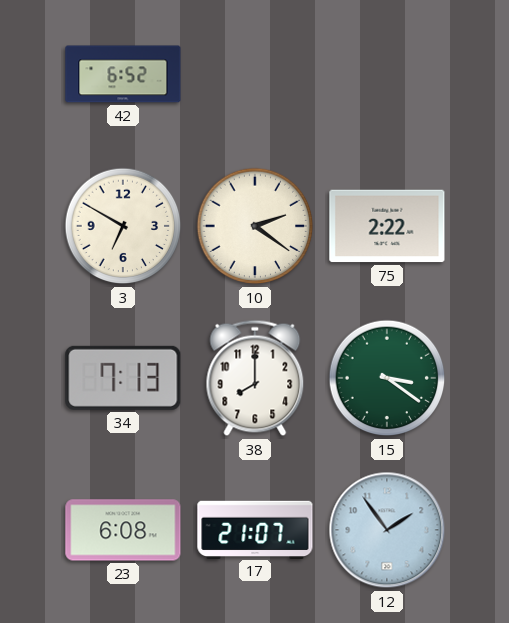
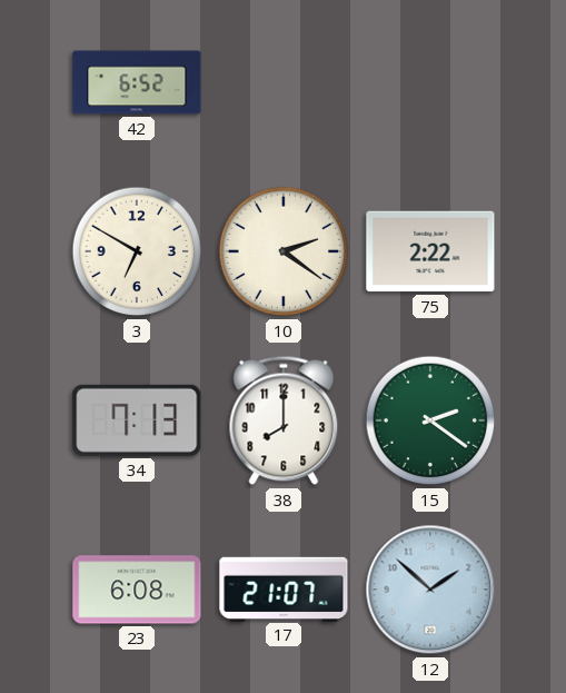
15: 3:21 -> 2:21
12: 1:54 -> 1:52
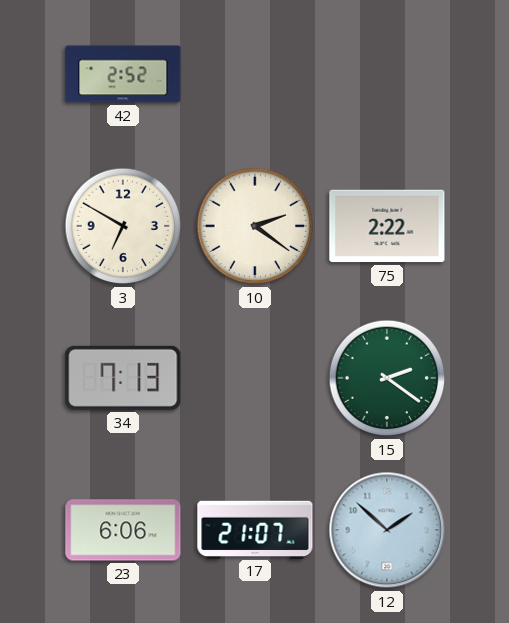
42: 6:52 -> 2:52
38: 8:00 -> none
23: 6:08 -> 6:06
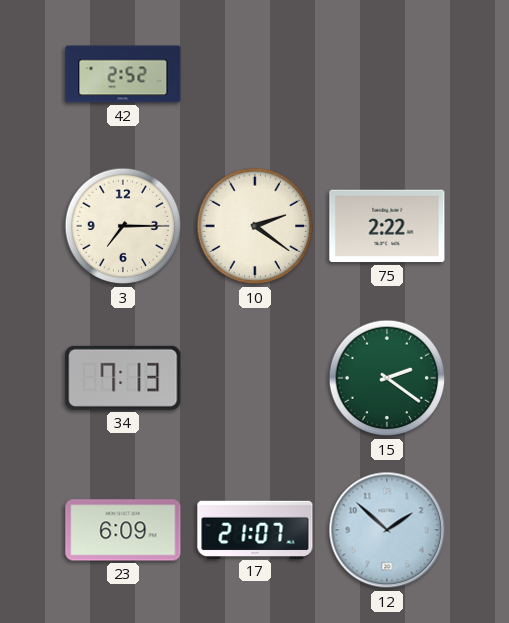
3: 6:50 -> 7:15
23: 6:06 -> 6:09
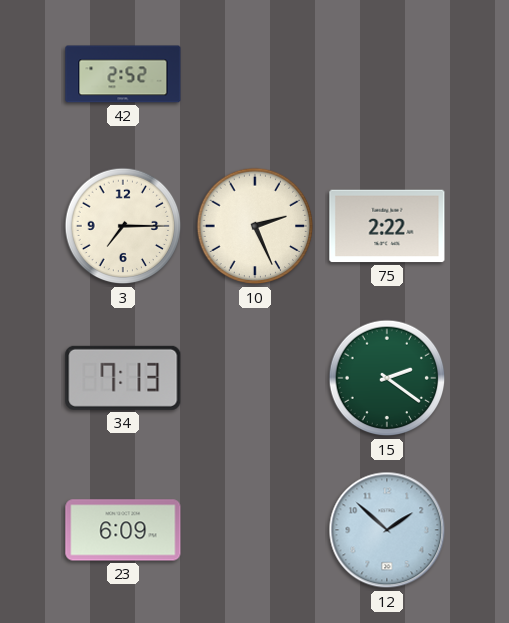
10: 2:21 -> 2:26
17: 21:07 -> none
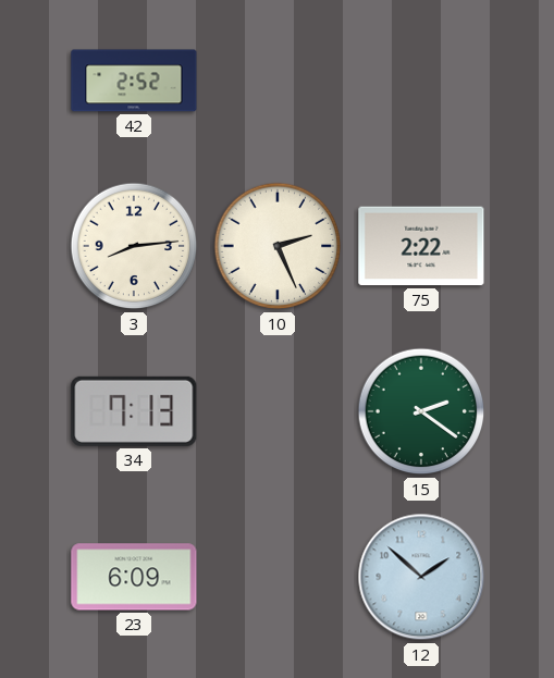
3: 7:15 -> 8:14
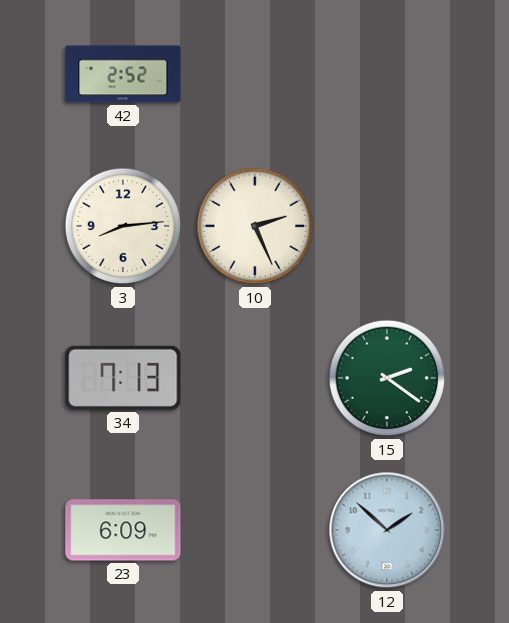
75: 2:22 -> none
